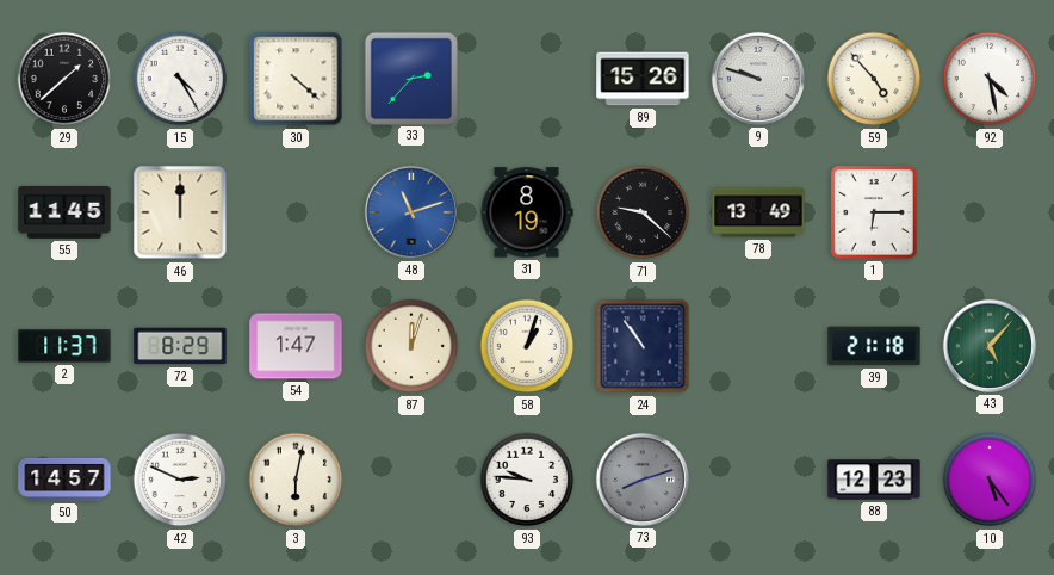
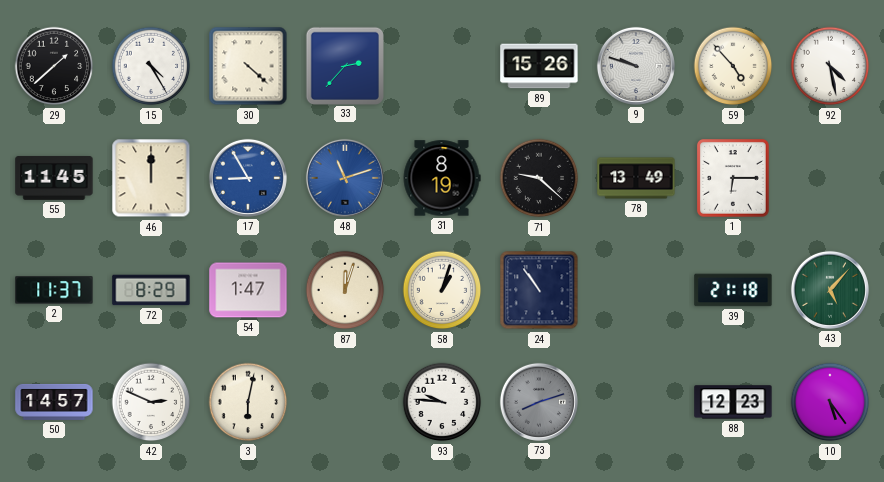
17: none -> 8:55
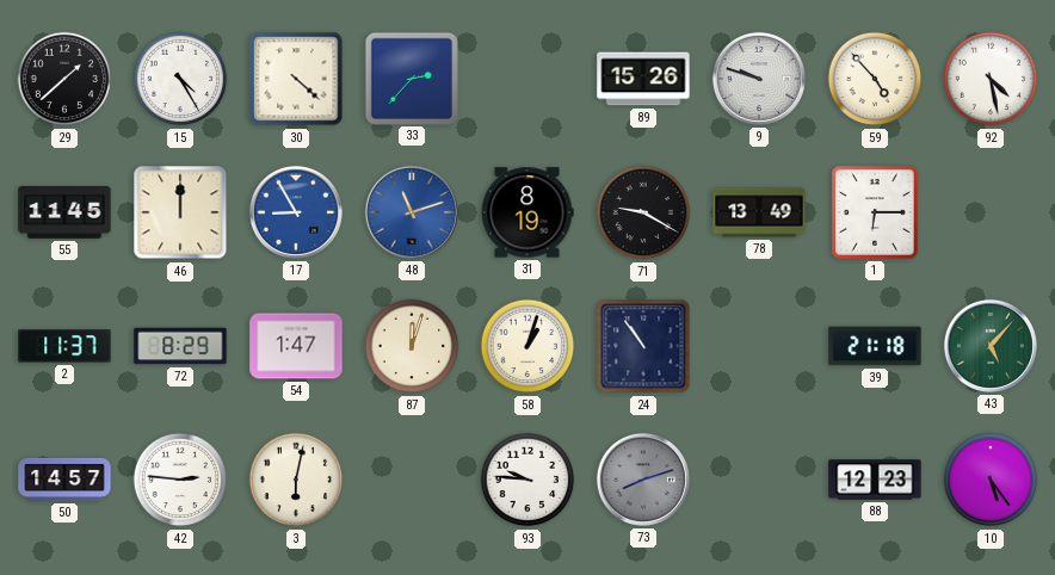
71: 9:22 -> 9:20
42: 2:49 -> 2:46
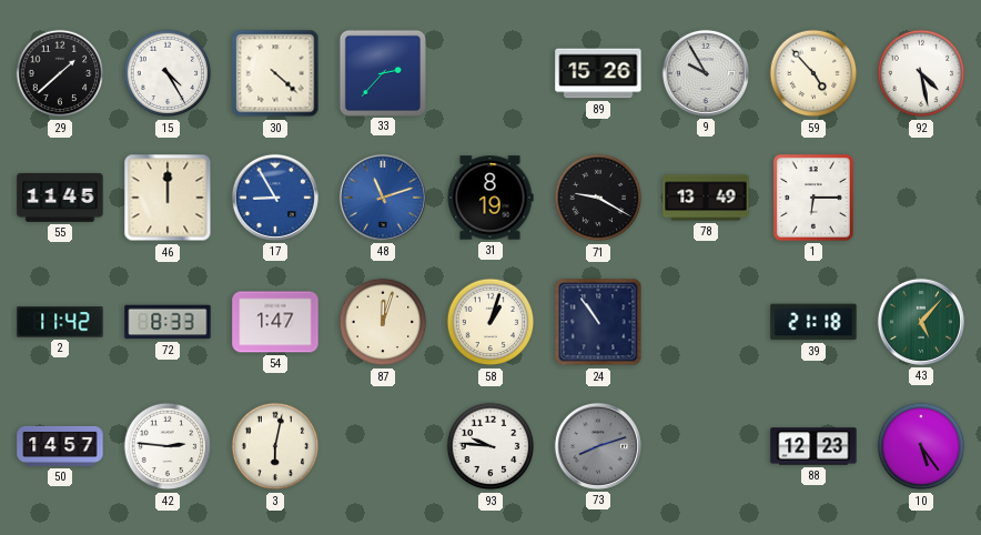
9: 9:48 -> 9:55
2: 11:37 -> 11:42
72: 8:29 -> 8:33
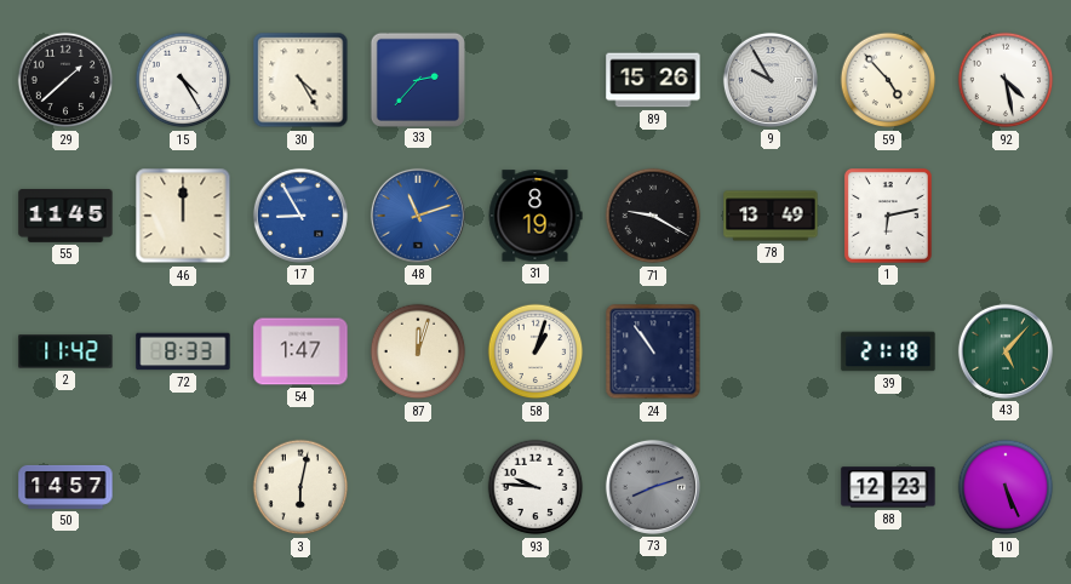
30: 4:22 -> 4:25
1: 6:15 -> 6:13
42: 2:46 -> none
10: 5:24 -> 5:26
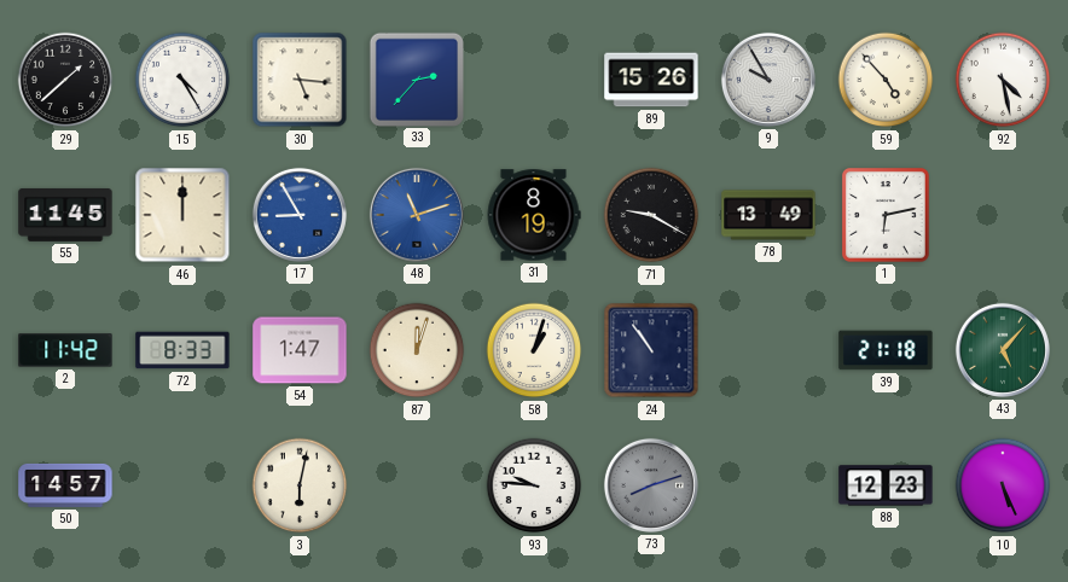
30: 4:25 -> 5:16
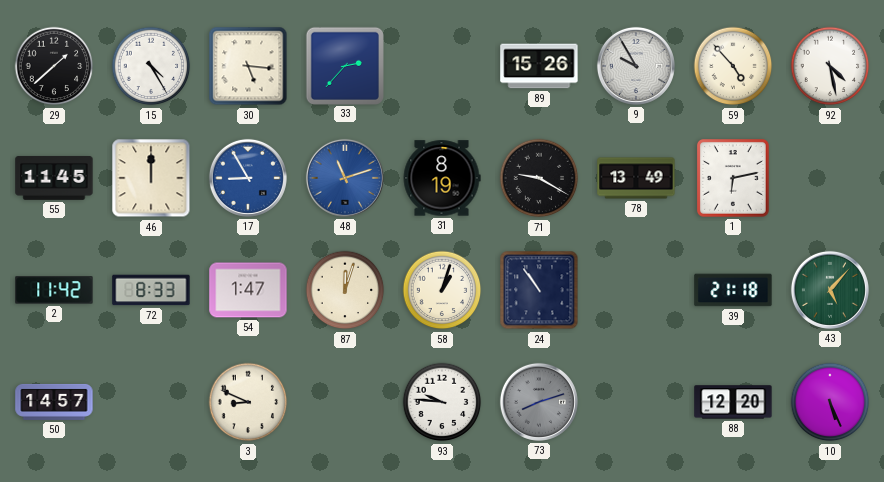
3: 6:02 -> 8:49
88: 12:23 -> 12:20
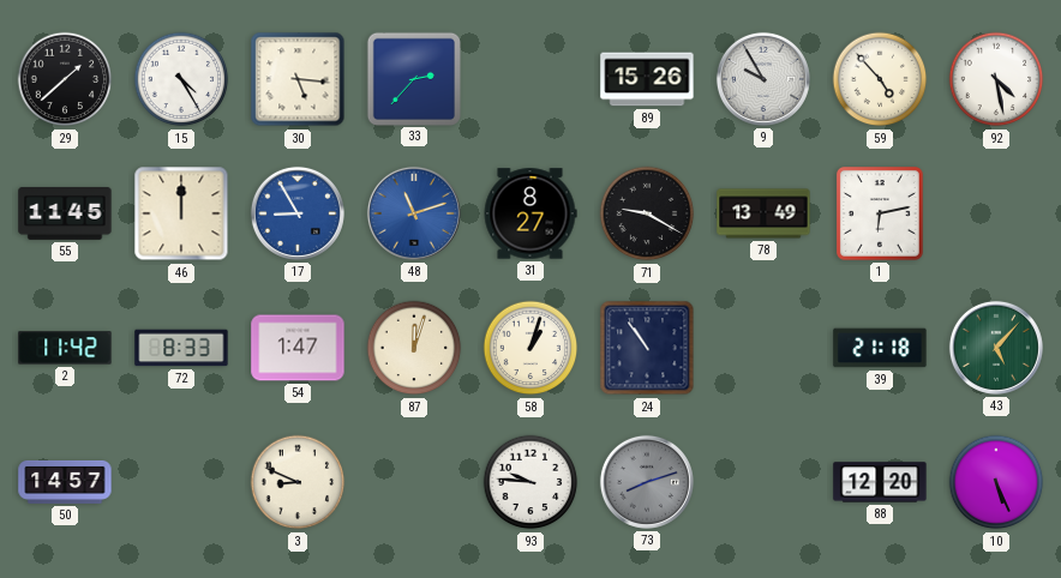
31: 8:19 -> 8:27
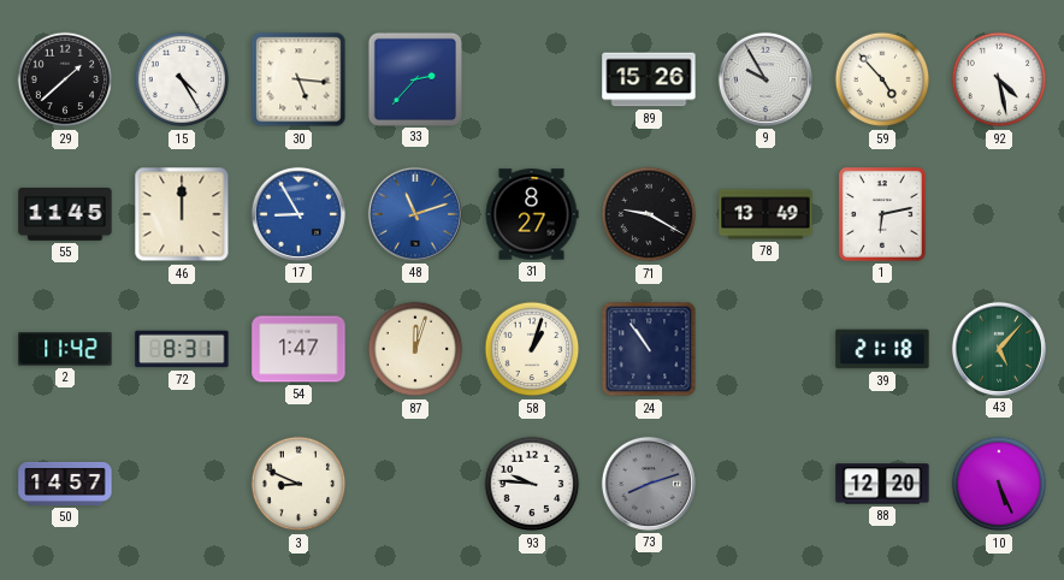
72: 8:33 -> 8:31
